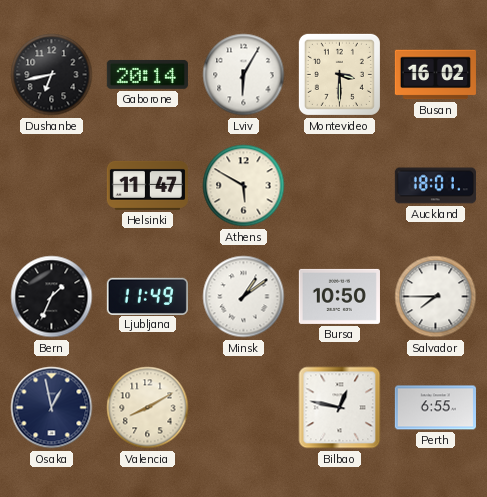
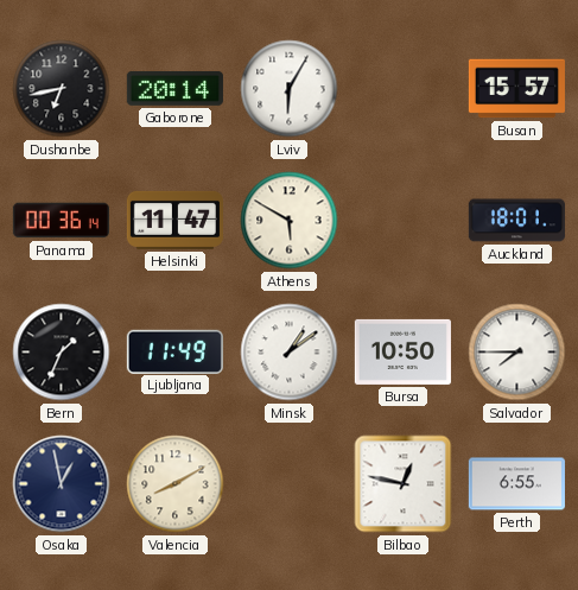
Montevideo: 3:30 -> none
Busan: 16:02 -> 15:57
Panama: none -> 00:36
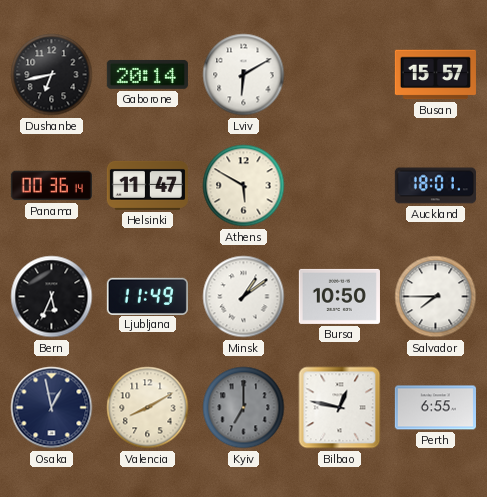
Lviv: 6:05 -> 6:10
Bern: 1:34 -> 5:34
Kyiv: none -> 7:00
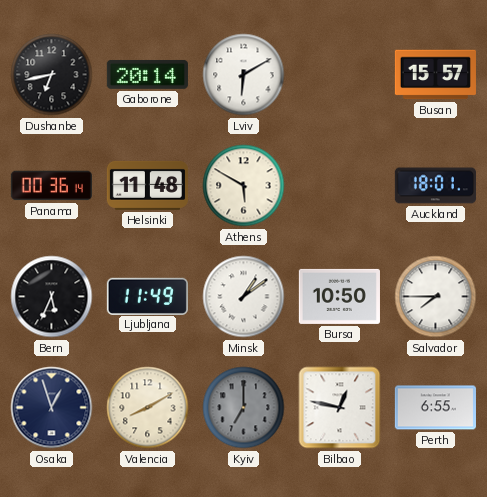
Helsinki: 11:47 -> 11:48
Osaka: 12:58 -> 12:57
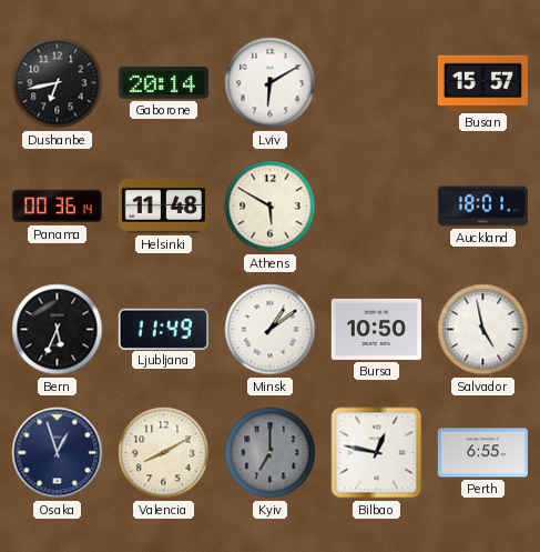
Salvador: 7:45 -> 4:58
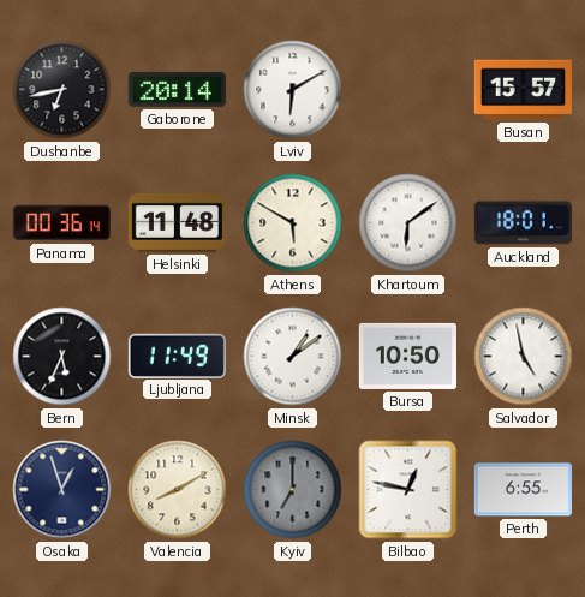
Khartoum: none -> 6:09
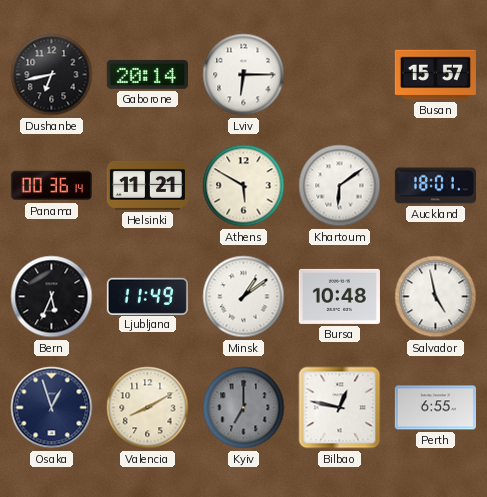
Lviv: 6:10 -> 6:15
Helsinki: 11:48 -> 11:21
Bursa: 10:50 -> 10:48
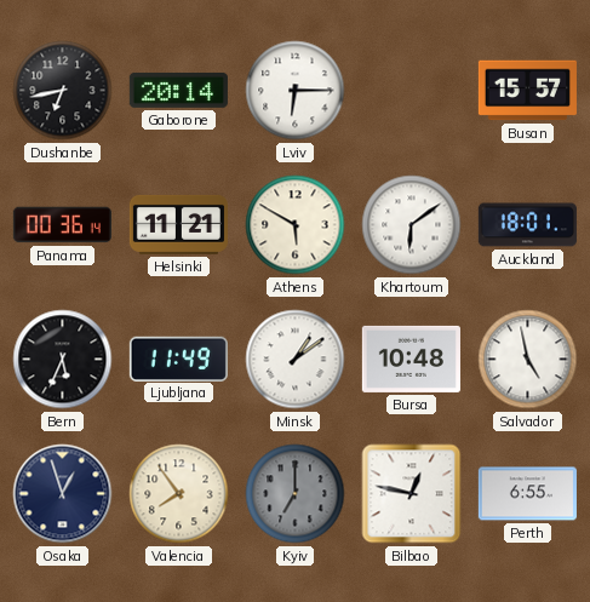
Valencia: 8:10 -> 7:54
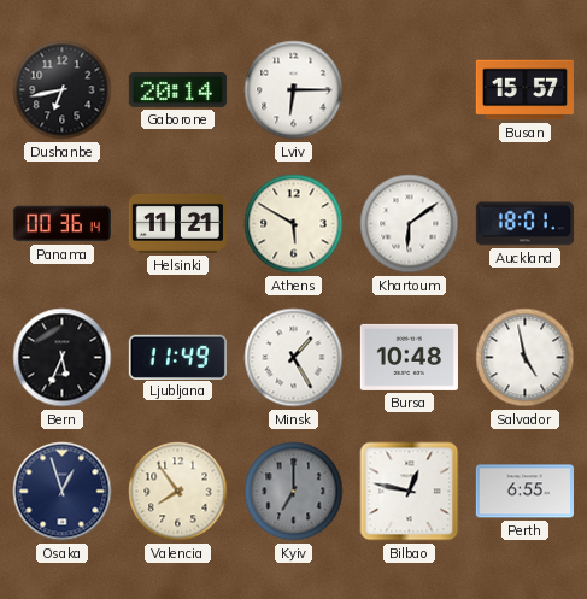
Minsk: 1:09 -> 1:25
